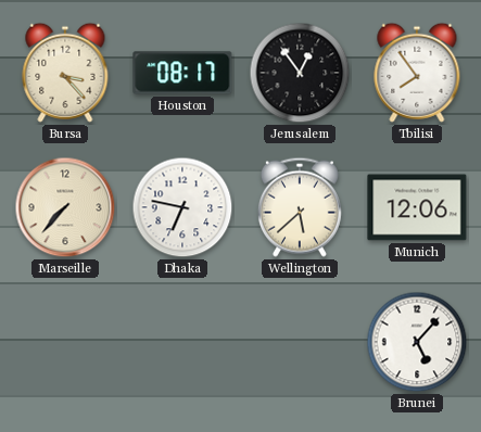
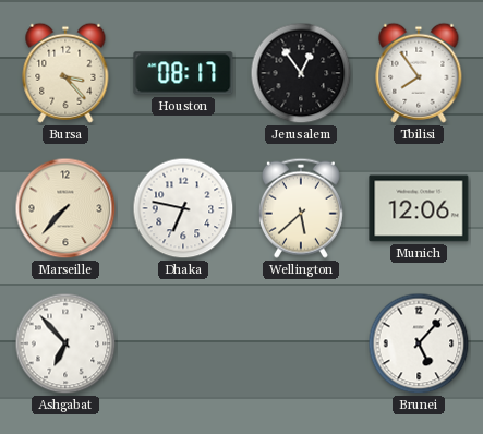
Ashgabat: none -> 6:53
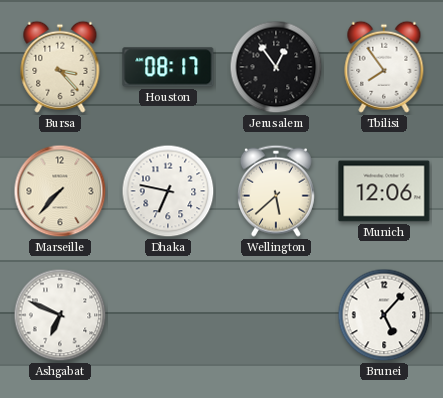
Ashgabat: 6:53 -> 6:49
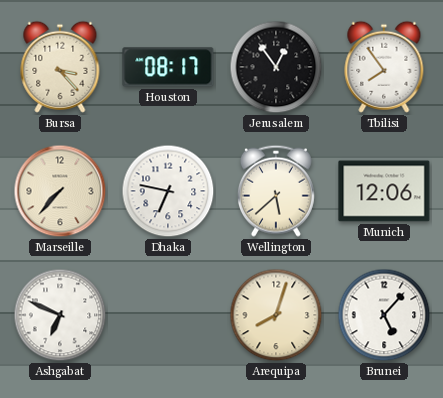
Arequipa: none -> 8:03
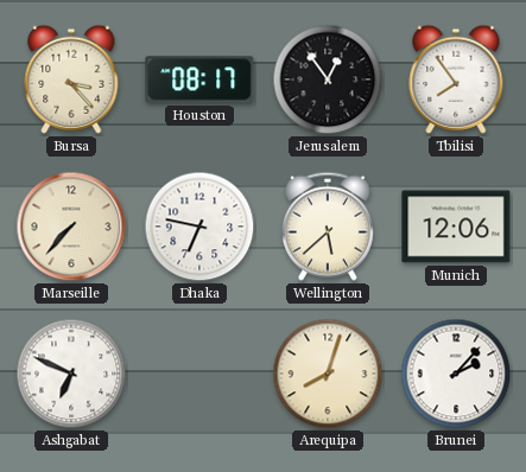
Brunei: 5:07 -> 2:07
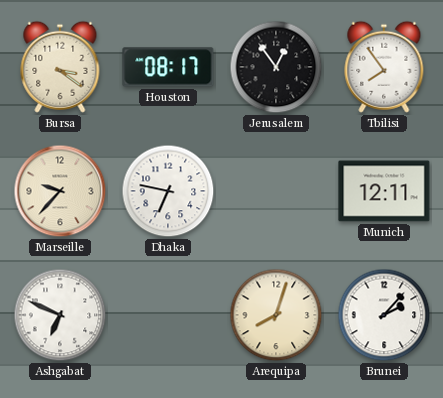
Bursa: 3:23 -> 3:21
Marseille: 7:37 -> 9:37
Wellington: 5:38 -> none
Munich: 12:06 -> 12:11
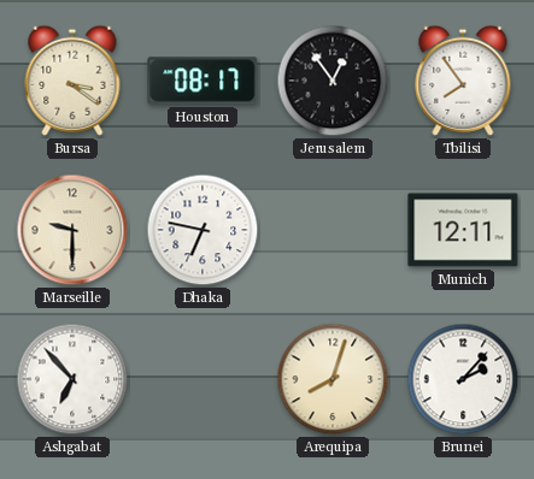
Marseille: 9:37 -> 9:30
Ashgabat: 6:49 -> 6:53
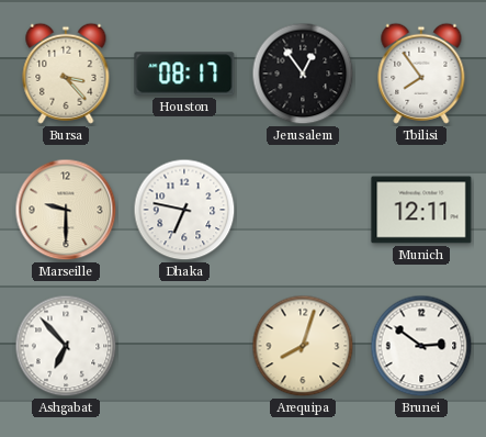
Bursa: 3:21 -> 3:23
Brunei: 2:07 -> 2:51
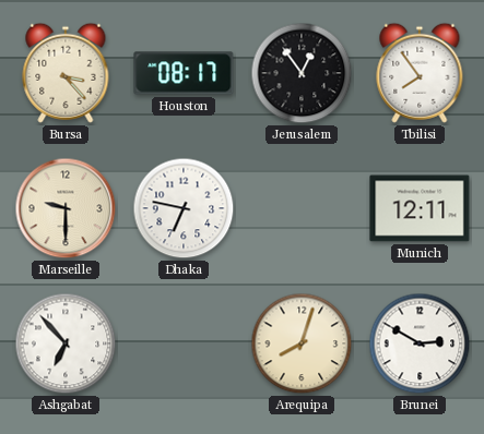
Brunei: 2:51 -> 2:50
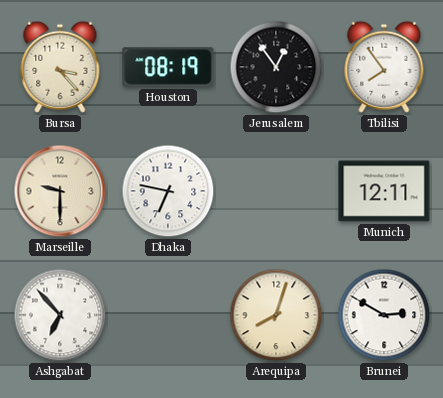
Houston: 08:17 -> 08:19
